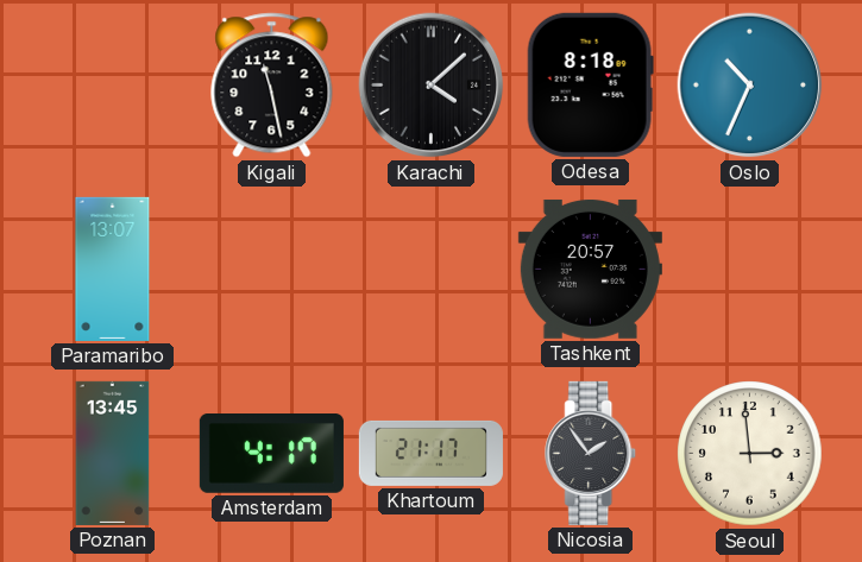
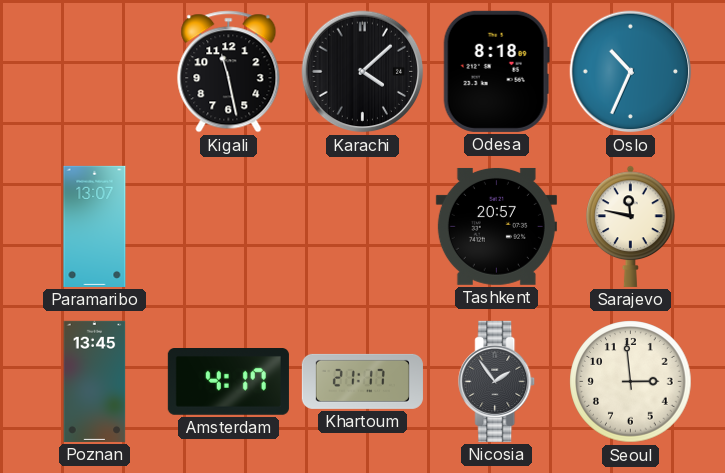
Sarajevo: none -> 11:47
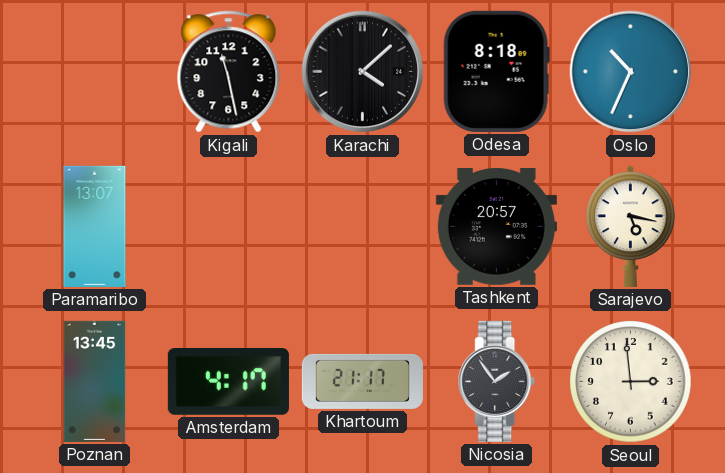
Sarajevo: 11:47 -> 5:17
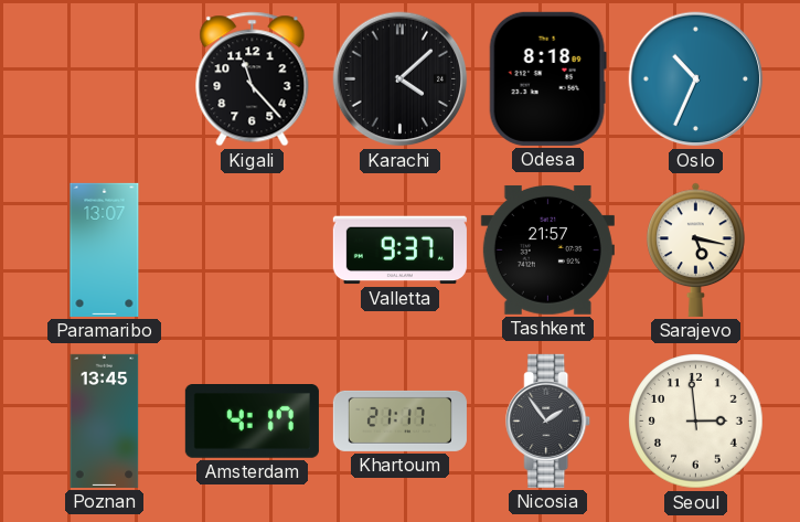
Kigali: 11:28 -> 11:23
Valletta: none -> 9:37
Tashkent: 20:57 -> 21:57
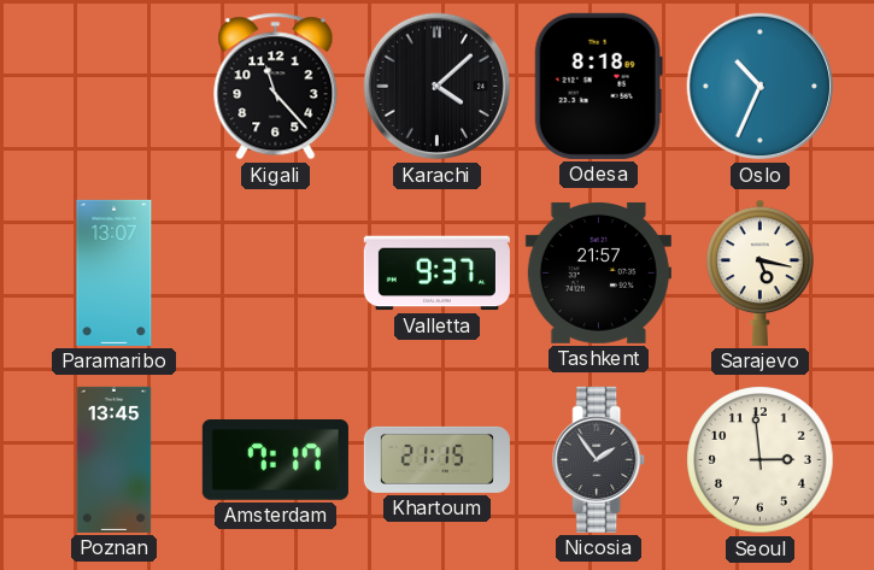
Amsterdam: 4:17 -> 7:17
Khartoum: 21:17 -> 21:15
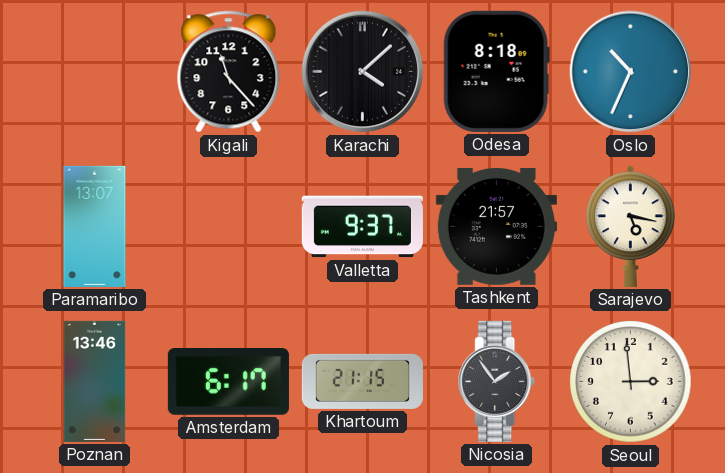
Poznan: 13:45 -> 13:46
Amsterdam: 7:17 -> 6:17
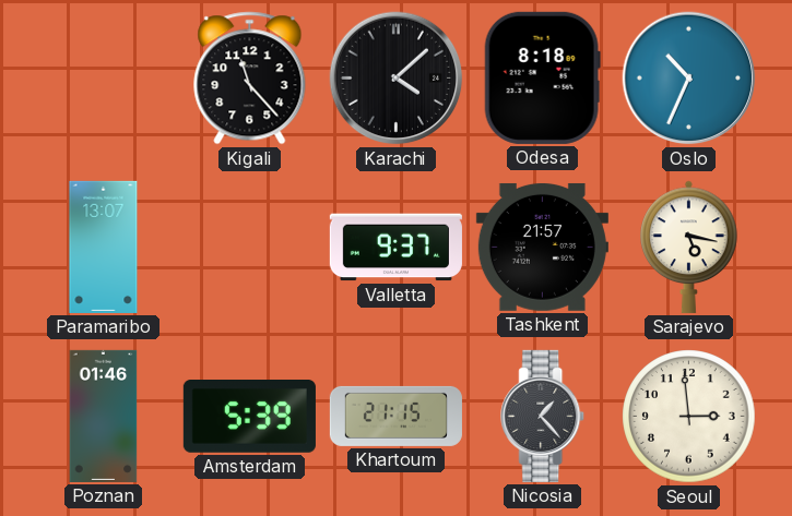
Poznan: 13:46 -> 01:46
Amsterdam: 6:17 -> 5:39
Nicosia: 1:54 -> 1:23
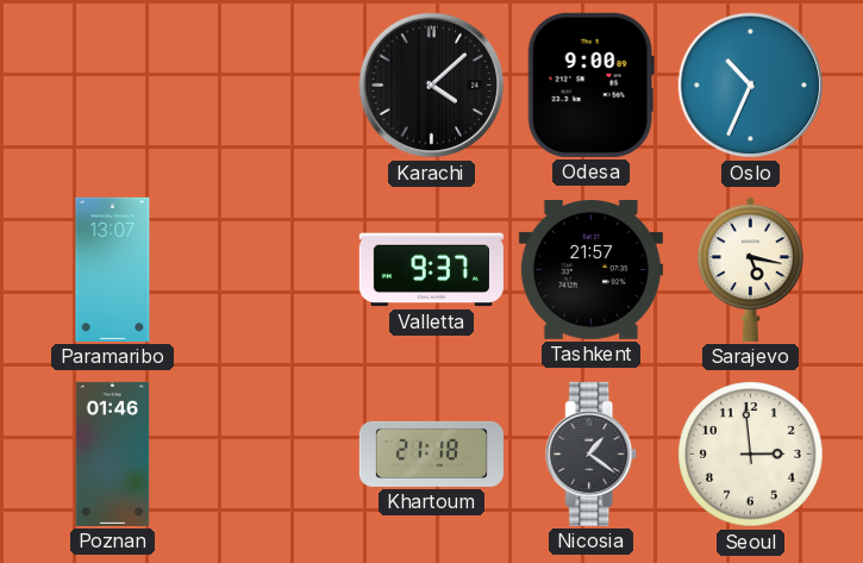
Kigali: 11:23 -> none
Odesa: 8:18 -> 9:00
Amsterdam: 5:39 -> none
Khartoum: 21:15 -> 21:18
Nicosia: 1:23 -> 1:21
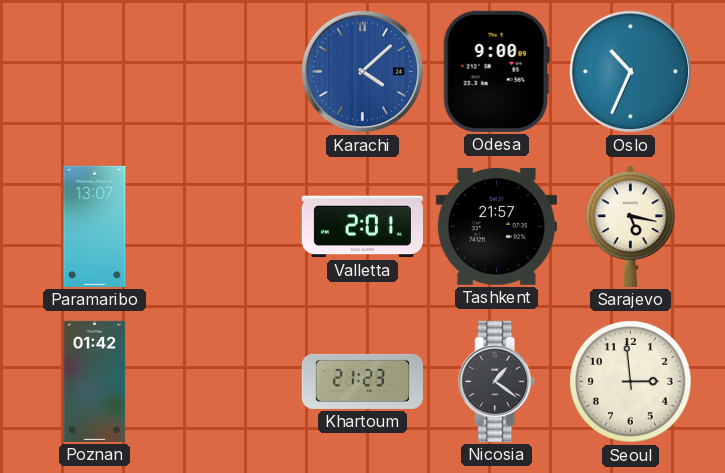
Karachi dial: black -> blue
Valletta: 9:37 -> 2:01
Poznan: 01:46 -> 01:42
Khartoum: 21:18 -> 21:23
